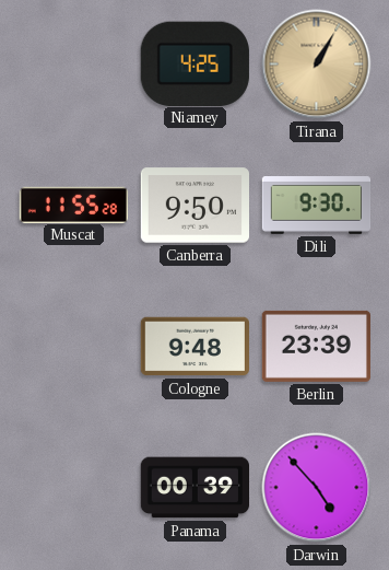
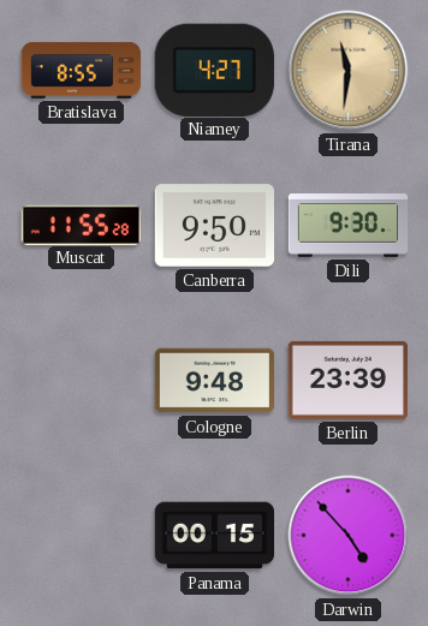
Bratislava: none -> 8:55
Niamey: 4:25 -> 4:27
Tirana: 1:05 -> 11:31
Panama: 00:39 -> 00:15
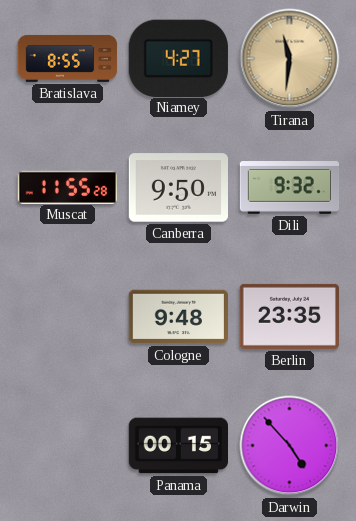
Dili: 9:30 -> 9:32
Berlin: 23:39 -> 23:35
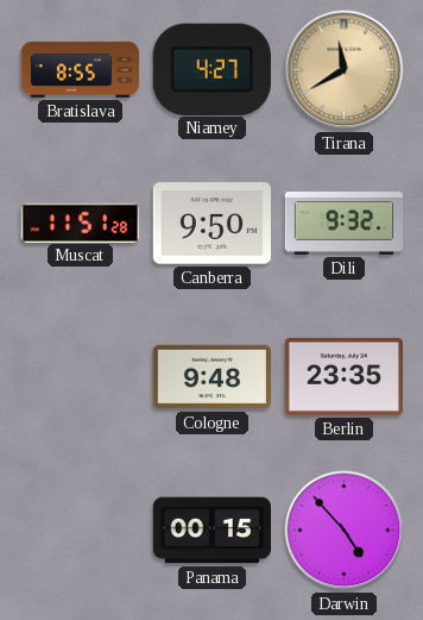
Tirana: 11:31 -> 11:40
Muscat: 11:55 -> 11:51
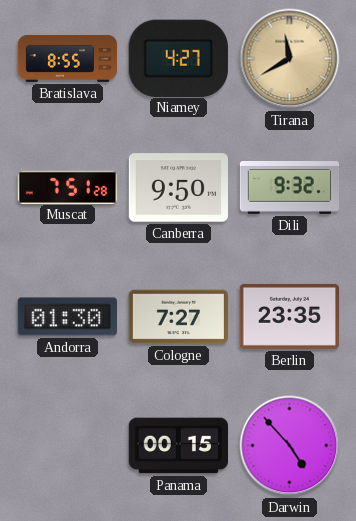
Muscat: 11:51 -> 7:51
Andorra: none -> 01:30
Cologne: 9:48 -> 7:27
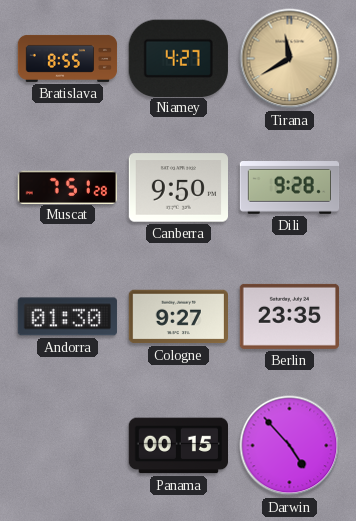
Dili: 9:32 -> 9:28
Cologne: 7:27 -> 9:27
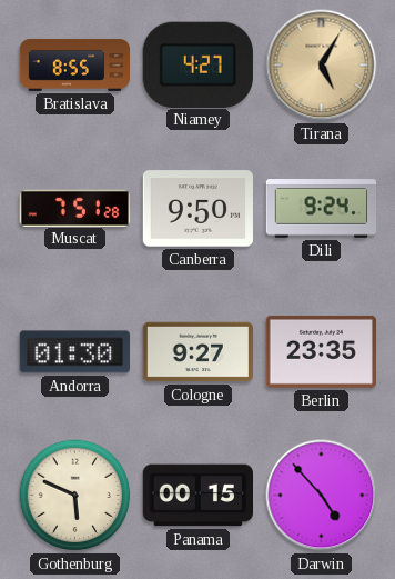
Tirana: 11:40 -> 5:05
Dili: 9:28 -> 9:24
Gothenburg: none -> 5:49
